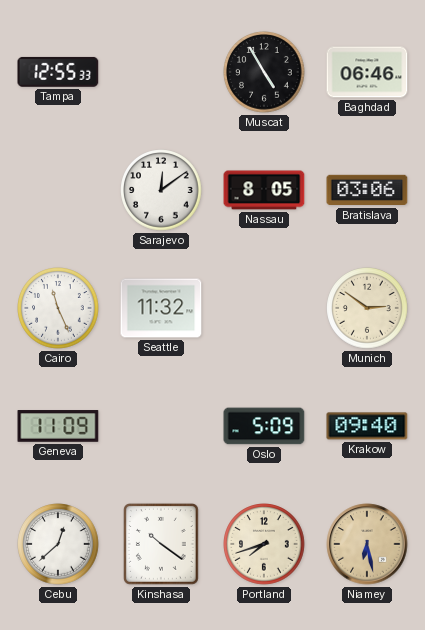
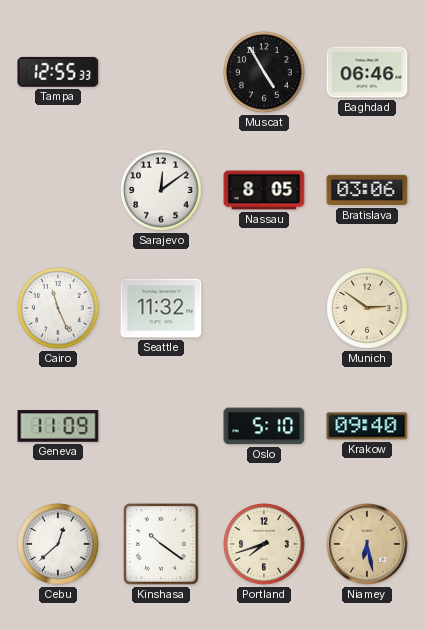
Oslo: 5:09 -> 5:10
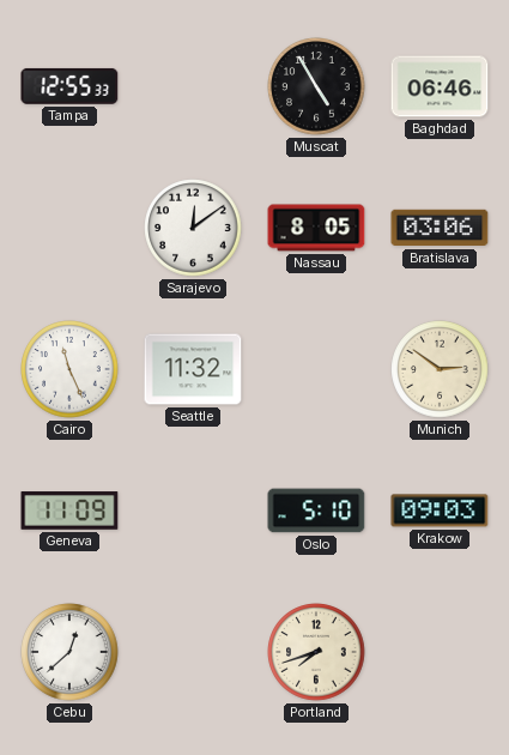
Krakow: 09:40 -> 09:03
Kinshasa: 10:21 -> none
Niamey: 6:28 -> none
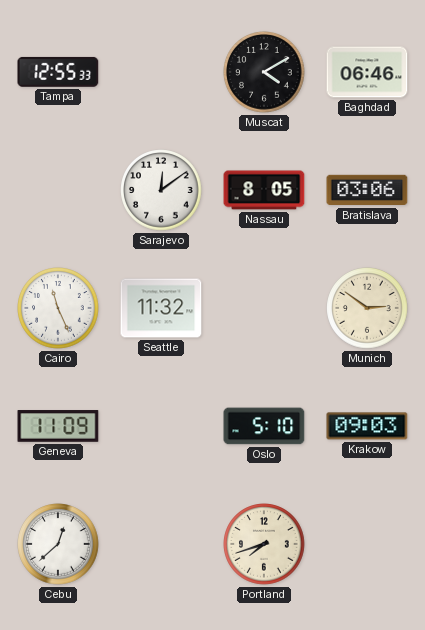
Muscat: 4:55 -> 4:10
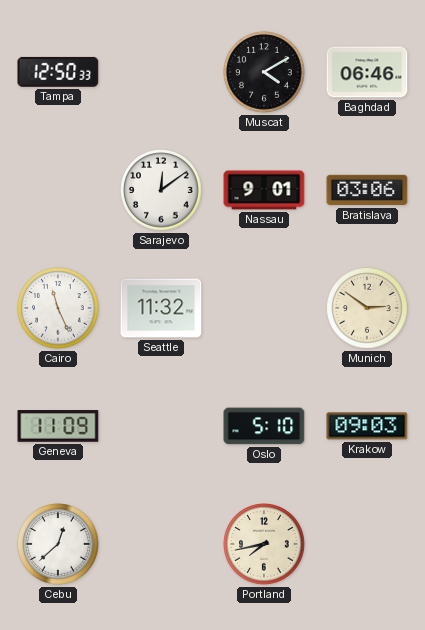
Tampa: 12:55 -> 12:50
Nassau: 8:05 -> 9:01
Portland: 7:42 -> 7:43
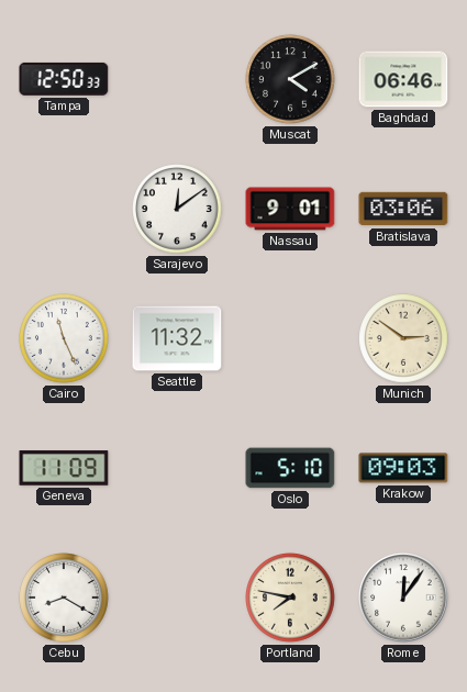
Cebu: 12:38 -> 8:20
Portland: 7:43 -> 7:47
Rome: none -> 12:06
